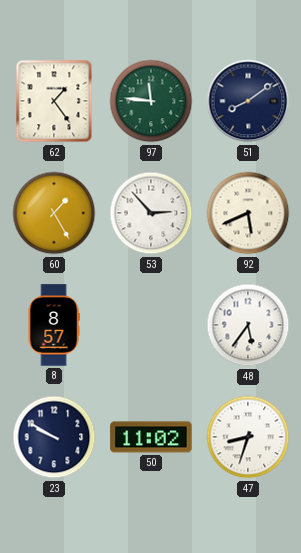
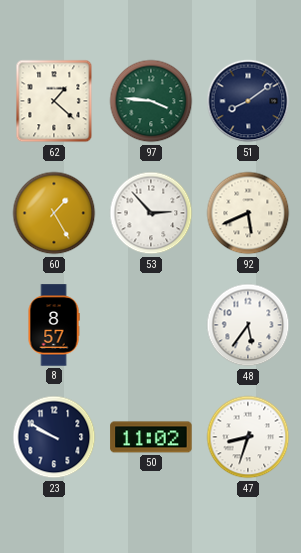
62: 1:24 -> 1:22
97: 11:46 -> 3:46
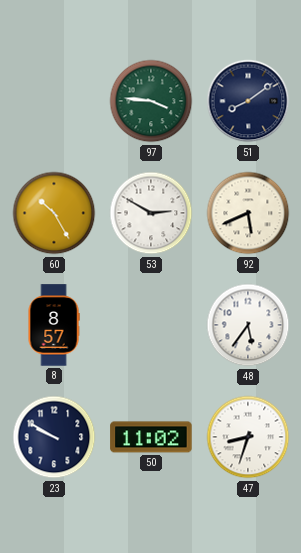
62: 1:22 -> none
60: 1:25 -> 10:25
53: 2:53 -> 2:50
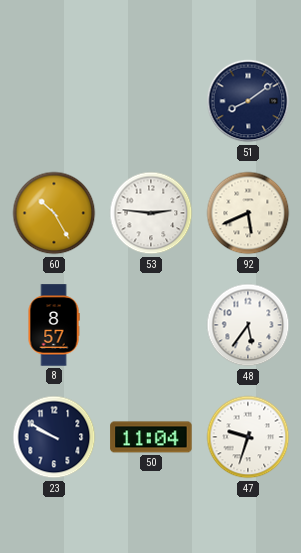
97: 3:46 -> none
53: 2:50 -> 2:46
50: 11:02 -> 11:04
47: 8:33 -> 9:33
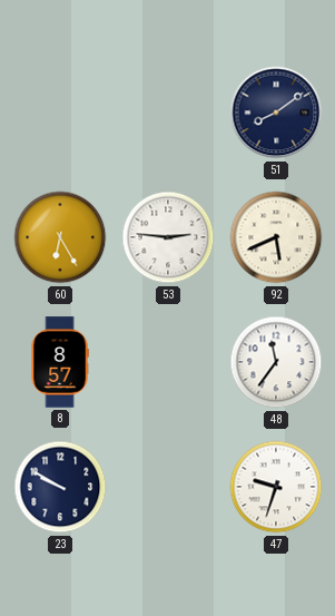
60: 10:25 -> 6:25
48: 5:36 -> 11:36
50: 11:04 -> none
